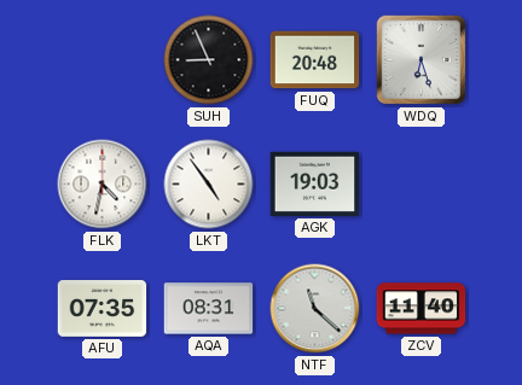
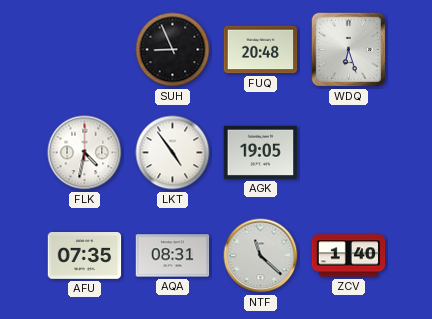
AGK: 19:03 -> 19:05
ZCV: 11:40 -> 1:40
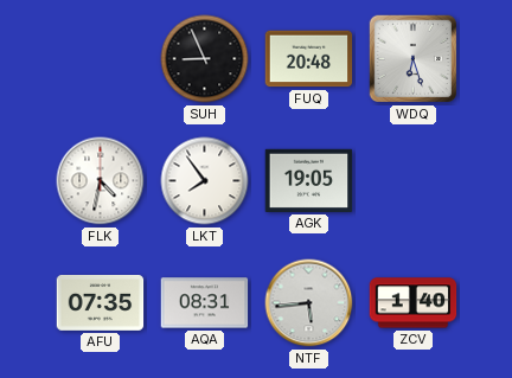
LKT: 4:54 -> 7:54
NTF: 11:22 -> 5:44
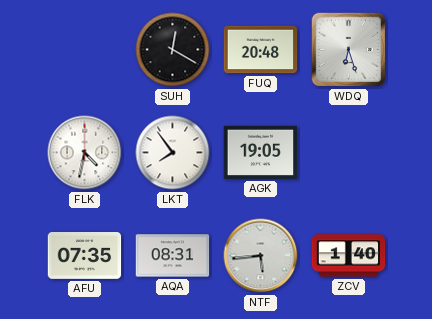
SUH: 8:56 -> 12:20
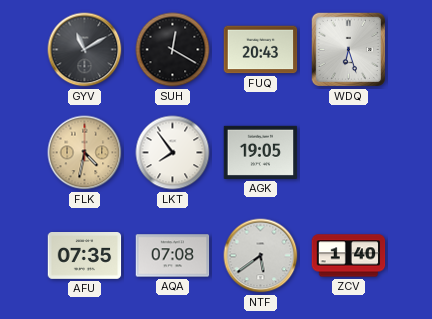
GYV: none -> 11:10
FUQ: 20:48 -> 20:43
FLK dial: white -> champagne
AQA: 08:31 -> 07:08
NTF: 5:44 -> 5:39
